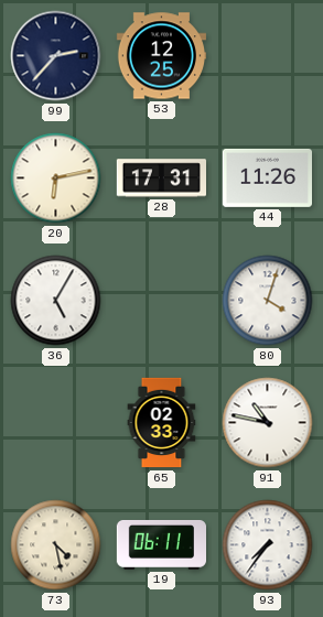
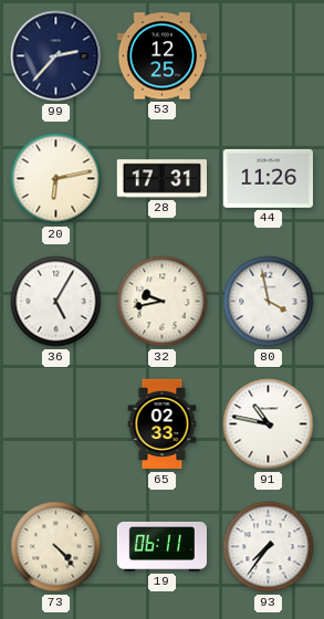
32: none -> 9:43
80: 4:03 -> 3:58
73: 4:28 -> 4:23
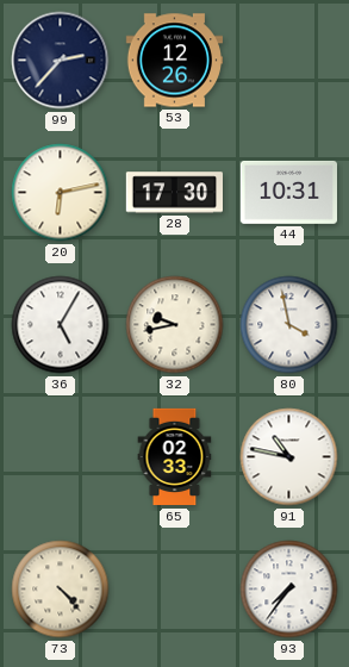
53: 12:25 -> 12:26
28: 17:31 -> 17:30
44: 11:26 -> 10:31
19: 06:11 -> none
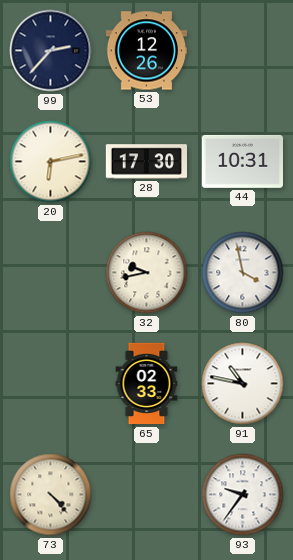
36: 5:05 -> none
93: 7:36 -> 9:36
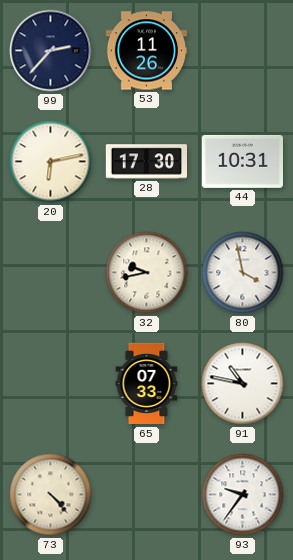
53: 12:26 -> 11:26
65: 02:33 -> 07:33
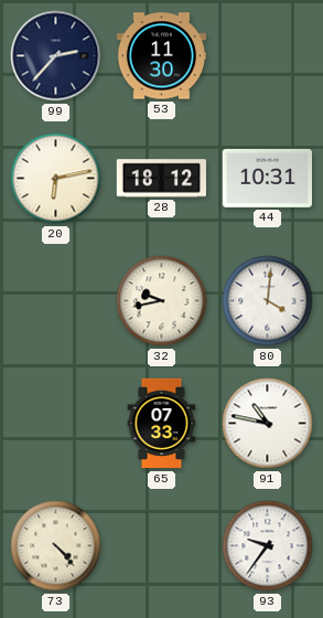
53: 11:26 -> 11:30
28: 17:30 -> 18:12
80: 3:58 -> 4:01
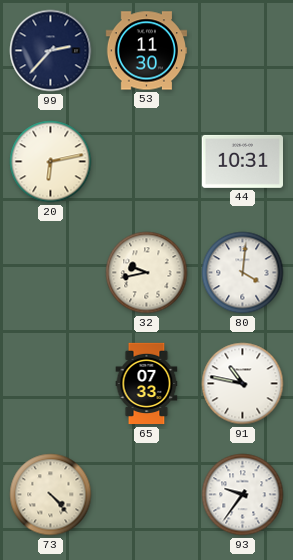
28: 18:12 -> none
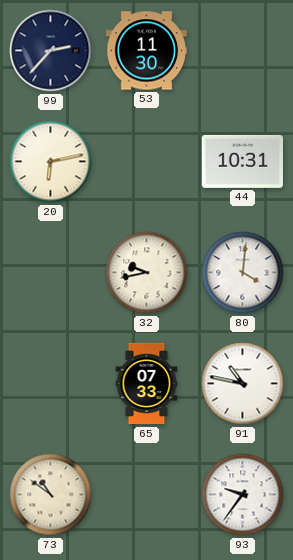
73: 4:23 -> 10:51
